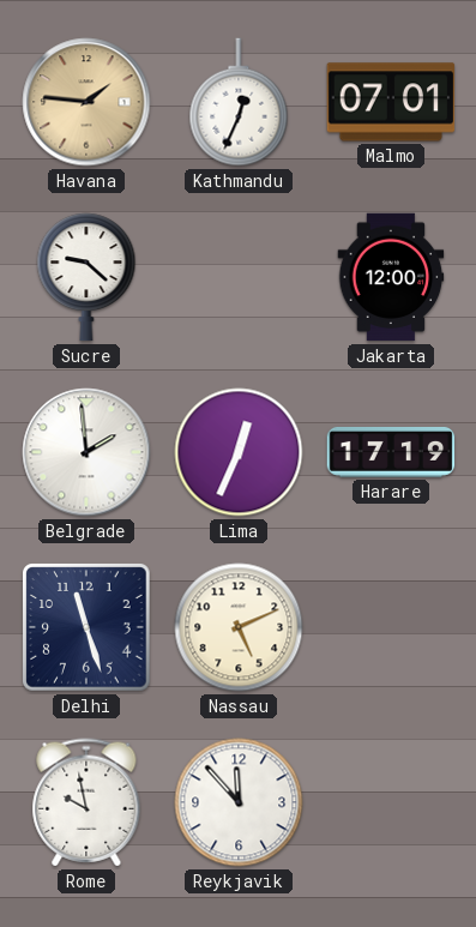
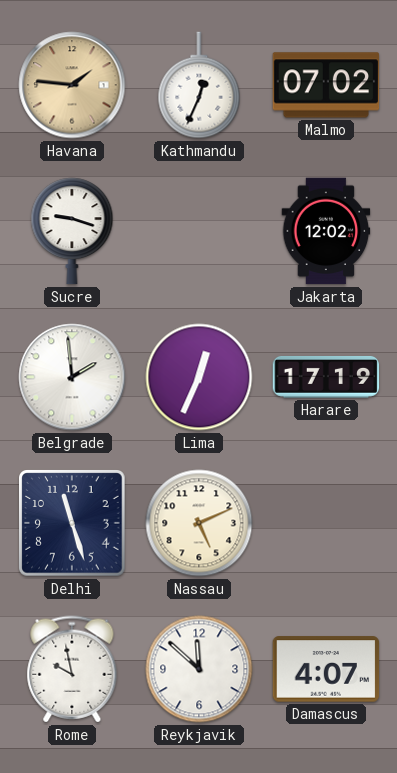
Malmo: 07:01 -> 07:02
Sucre: 9:22 -> 9:18
Jakarta: 12:00 -> 12:02
Reykjavik: 11:53 -> 11:52
Damascus: none -> 4:07
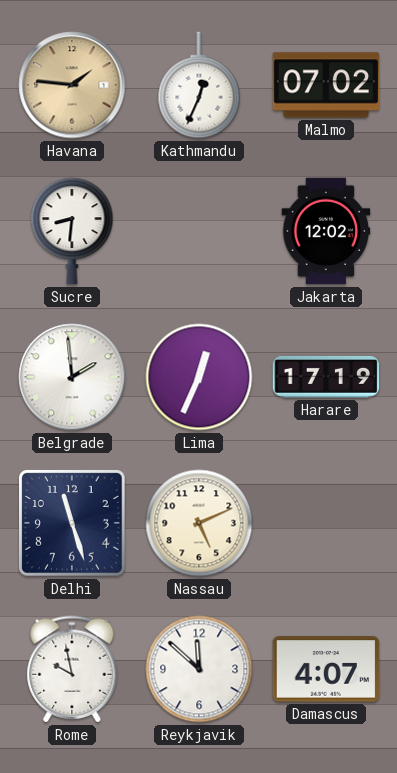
Sucre: 9:18 -> 8:31
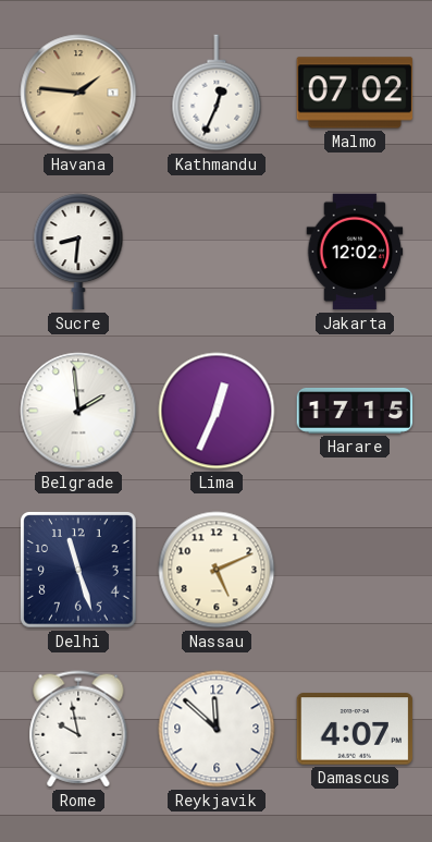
Harare: 17:19 -> 17:15
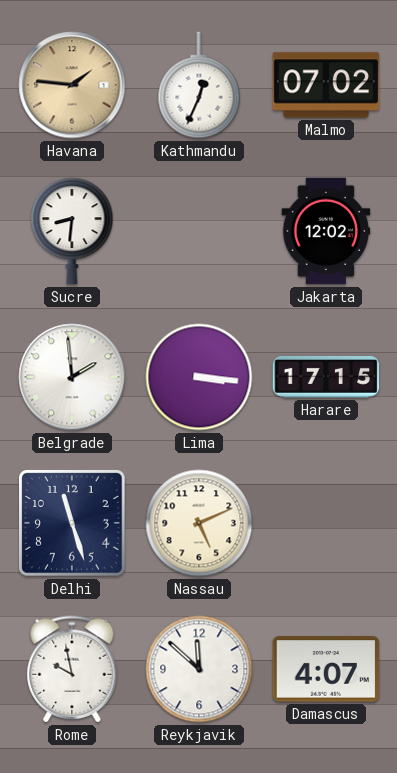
Lima: 12:34 -> 3:16
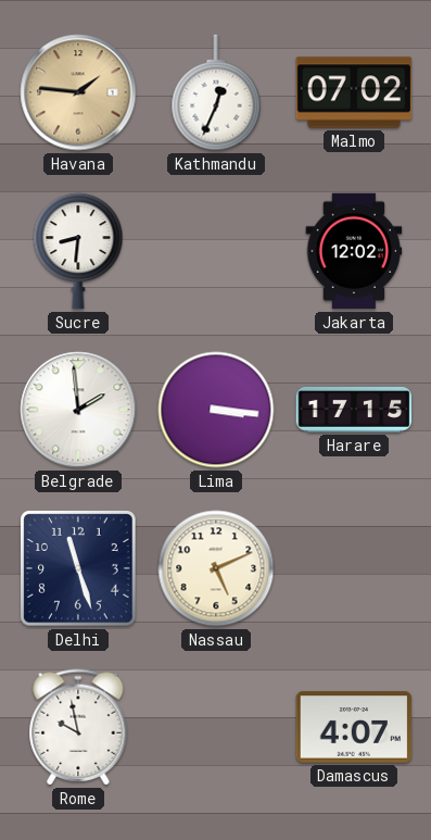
Reykjavik: 11:52 -> none
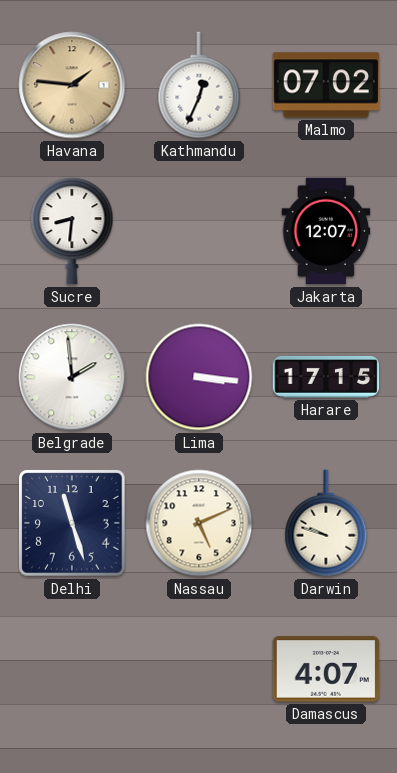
Jakarta: 12:02 -> 12:07
Darwin: none -> 9:48
Rome: 9:58 -> none
